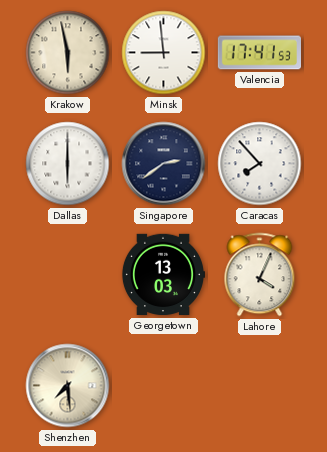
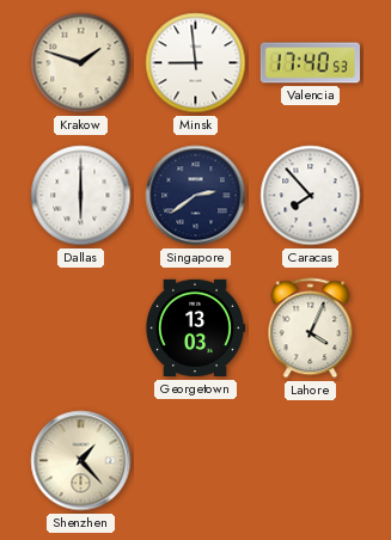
Krakow: 5:58 -> 1:48
Valencia: 17:41 -> 17:40
Shenzhen: 7:29 -> 1:23
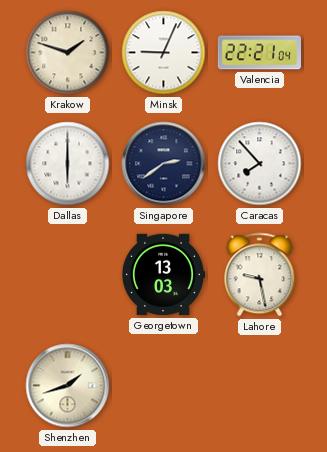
Minsk: 8:59 -> 9:04
Valencia: 17:40 -> 22:21
Lahore: 4:04 -> 9:28
Shenzhen: 1:23 -> 1:42
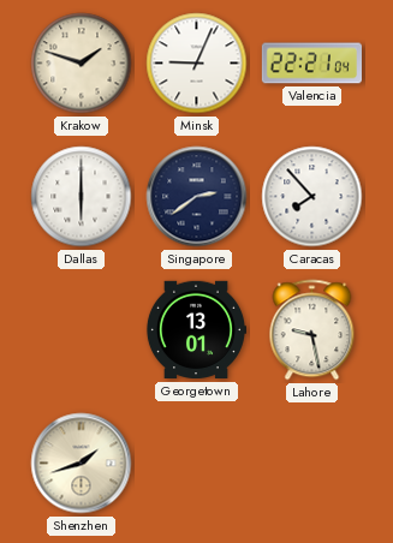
Georgetown: 13:03 -> 13:01
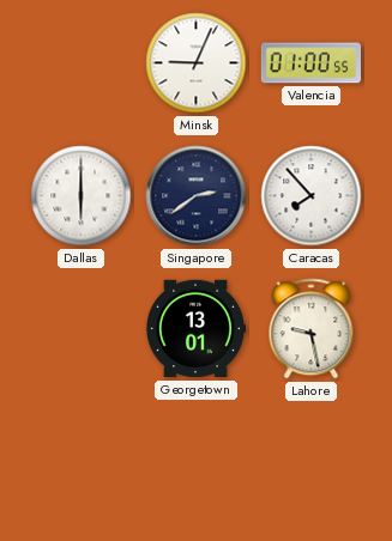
Krakow: 1:48 -> none
Valencia: 22:21 -> 01:00
Shenzhen: 1:42 -> none
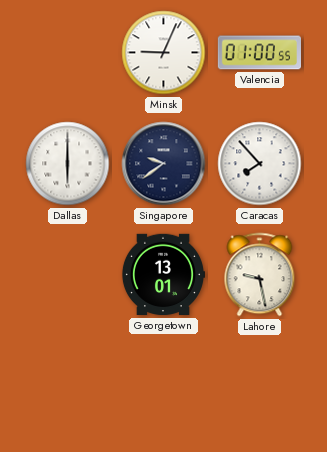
Singapore: 2:39 -> 9:39
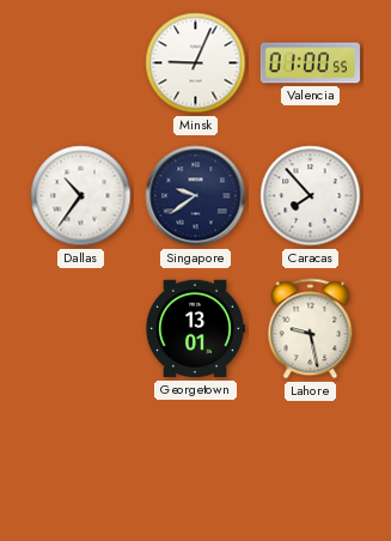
Dallas: 6:00 -> 10:36
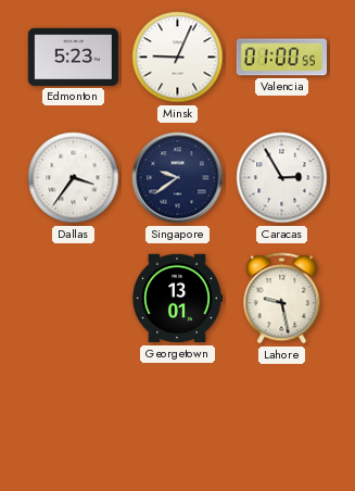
Edmonton: none -> 5:23
Dallas: 10:36 -> 3:36
Caracas: 7:53 -> 2:55
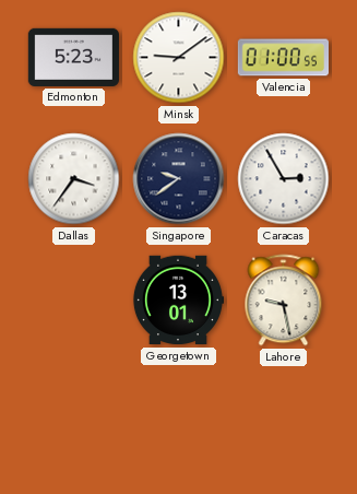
Minsk: 9:04 -> 9:09
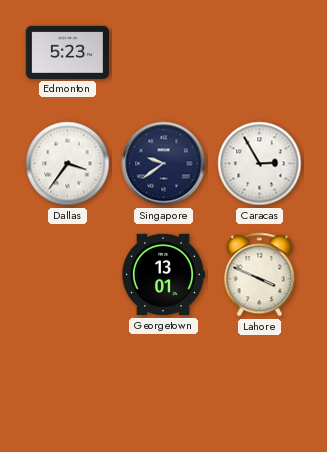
Minsk: 9:09 -> none
Valencia: 01:00 -> none
Lahore: 9:28 -> 3:49
